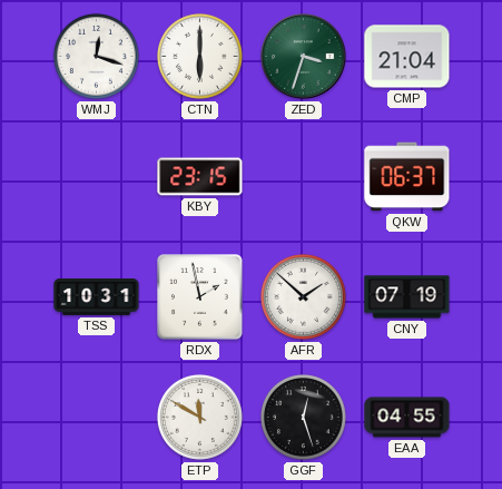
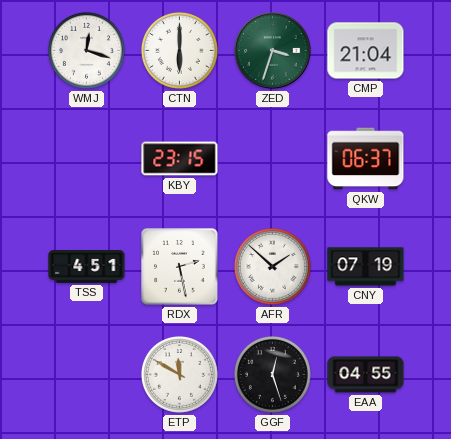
TSS: 10:31 -> 4:51
RDX: 1:58 -> 2:28
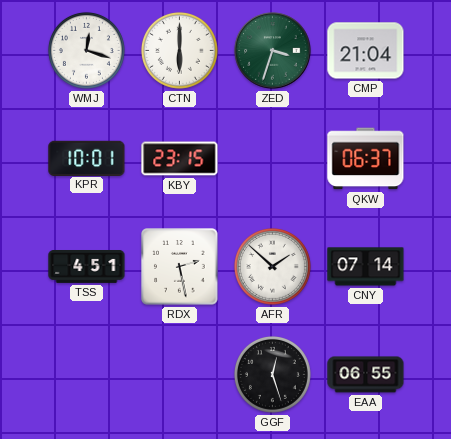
KPR: none -> 10:01
CNY: 07:19 -> 07:14
ETP: 11:50 -> none
EAA: 04:55 -> 06:55
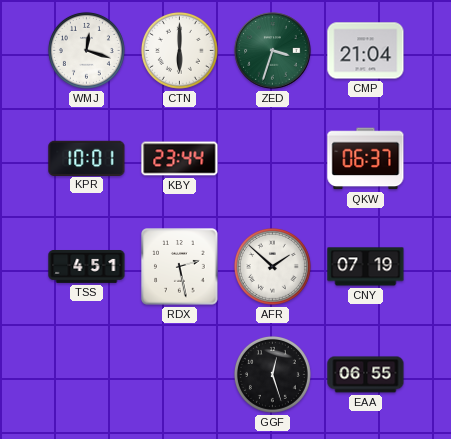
KBY: 23:15 -> 23:44
CNY: 07:14 -> 07:19
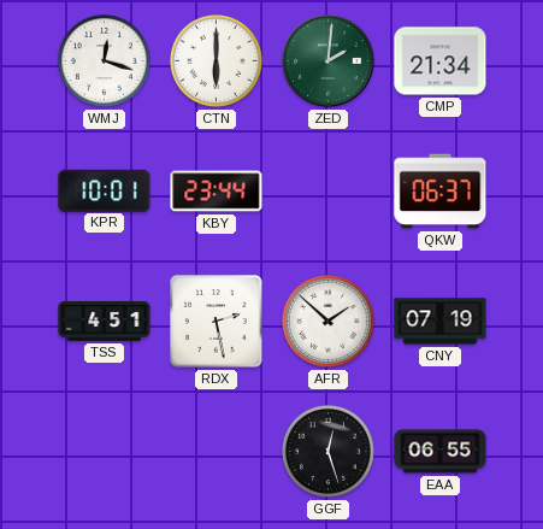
ZED: 3:33 -> 2:01
CMP: 21:04 -> 21:34
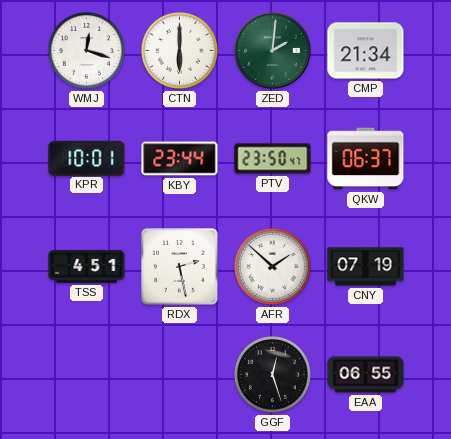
PTV: none -> 23:50
